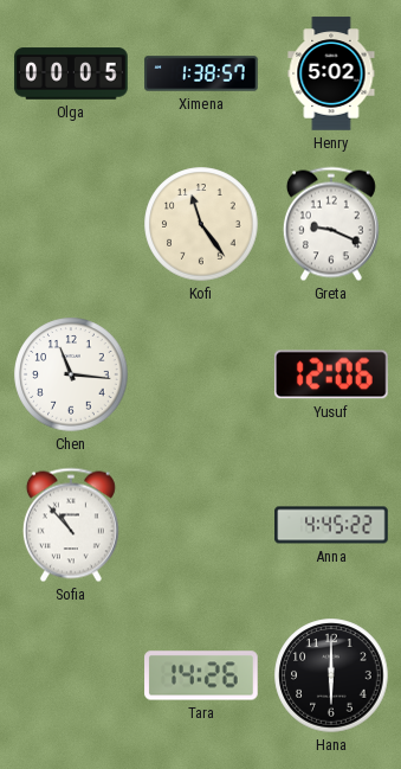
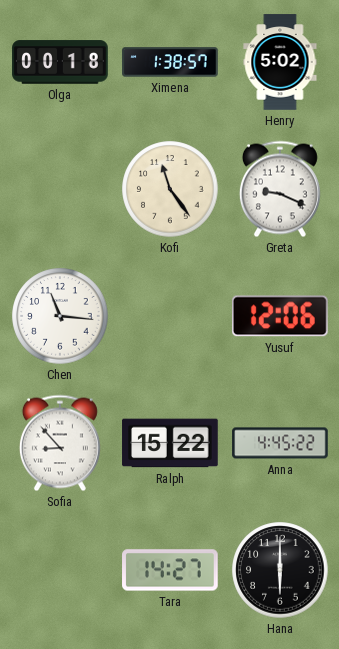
Olga: 00:05 -> 00:18
Sofia: 10:53 -> 8:53
Ralph: none -> 15:22
Tara: 14:26 -> 14:27
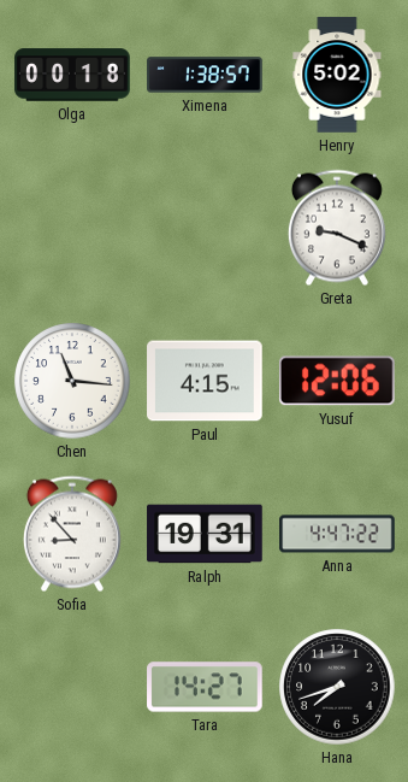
Kofi: 11:24 -> none
Paul: none -> 4:15
Ralph: 15:22 -> 19:31
Anna: 4:45 -> 4:47
Hana: 6:00 -> 7:42
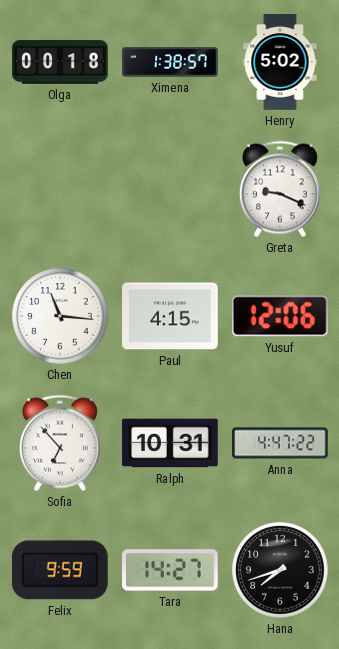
Sofia: 8:53 -> 6:53
Ralph: 19:31 -> 10:31
Felix: none -> 9:59
